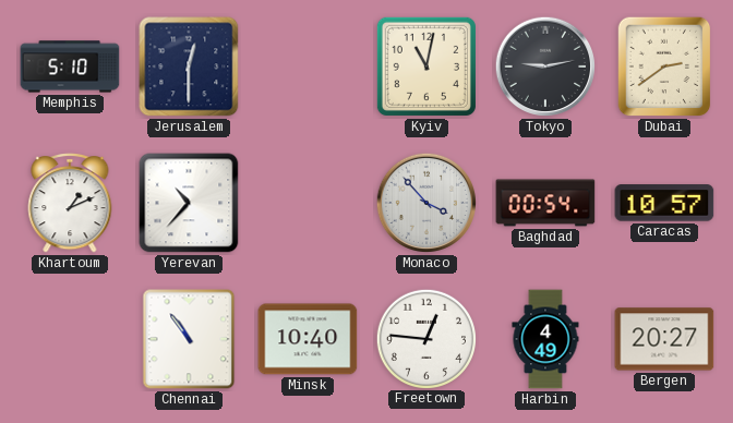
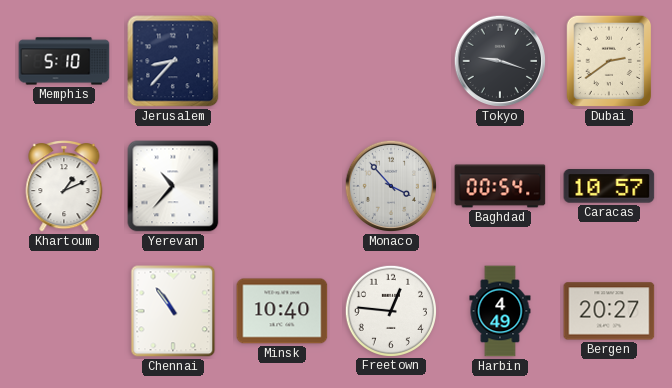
Jerusalem: 12:30 -> 8:37
Kyiv: 11:02 -> none
Tokyo: 9:13 -> 9:18
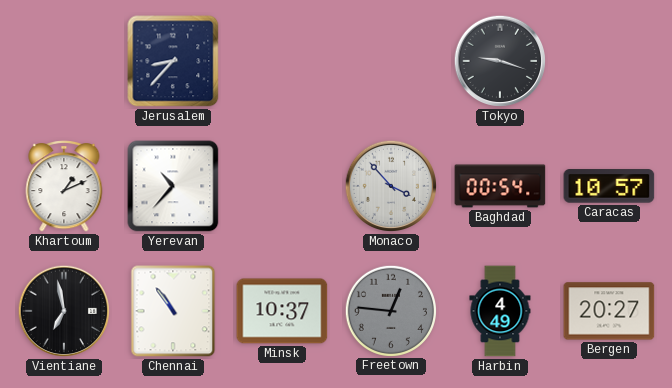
Memphis: 5:10 -> none
Dubai: 2:39 -> none
Vientiane: none -> 6:58
Minsk: 10:40 -> 10:37
Freetown dial: white -> grey
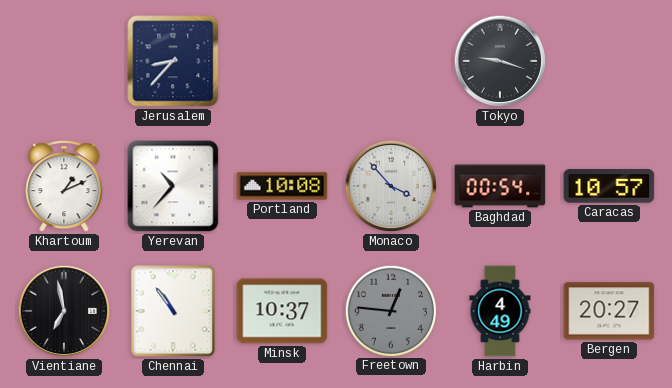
Portland: none -> 10:08
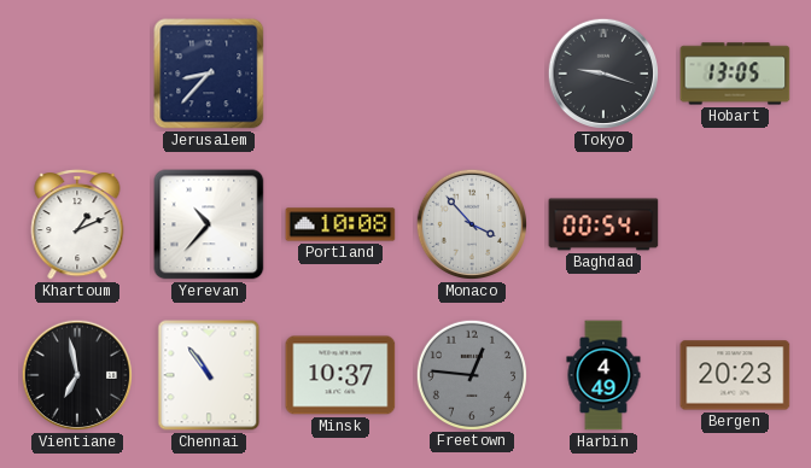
Hobart: none -> 13:05
Caracas: 10:57 -> none
Bergen: 20:27 -> 20:23
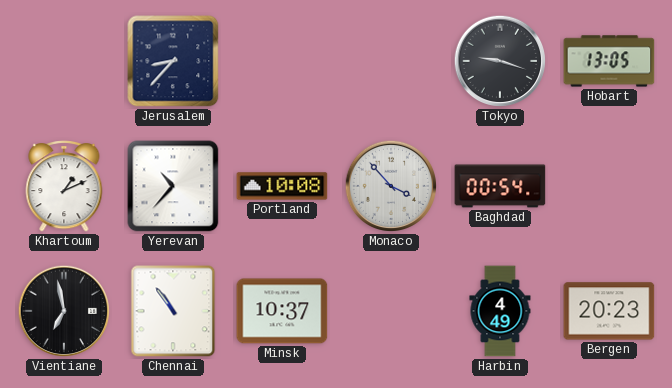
Freetown: 12:46 -> none
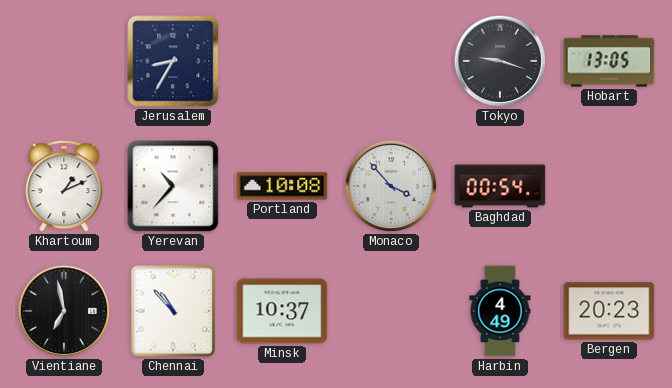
Jerusalem: 8:37 -> 8:35
Chennai: 10:54 -> 10:53
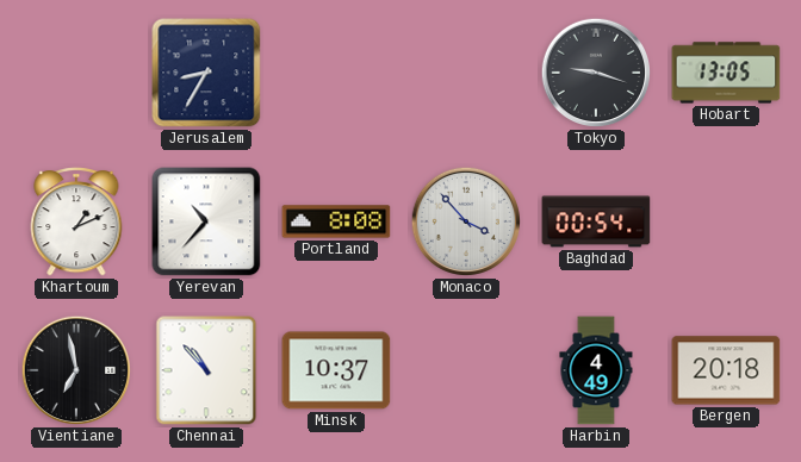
Portland: 10:08 -> 8:08
Bergen: 20:23 -> 20:18
